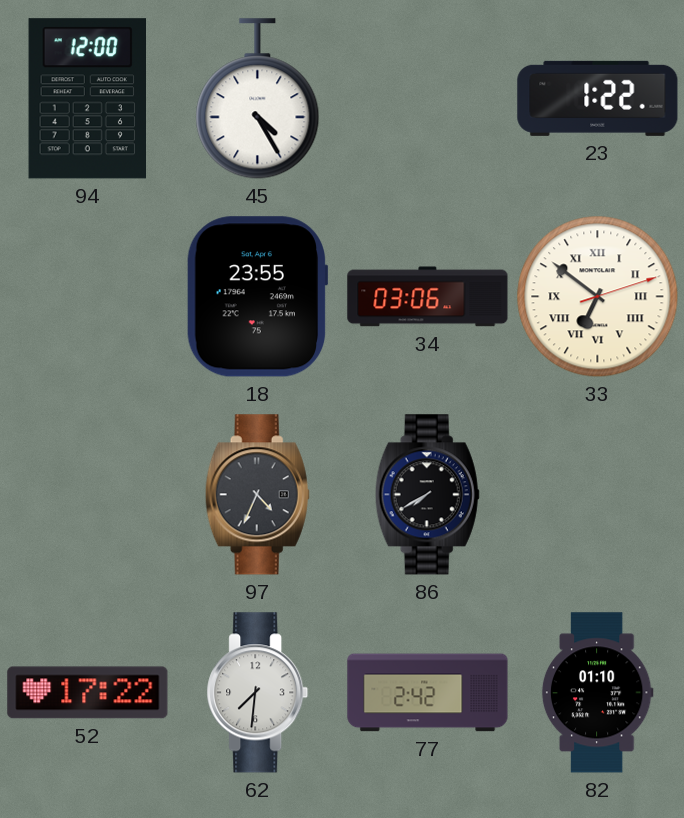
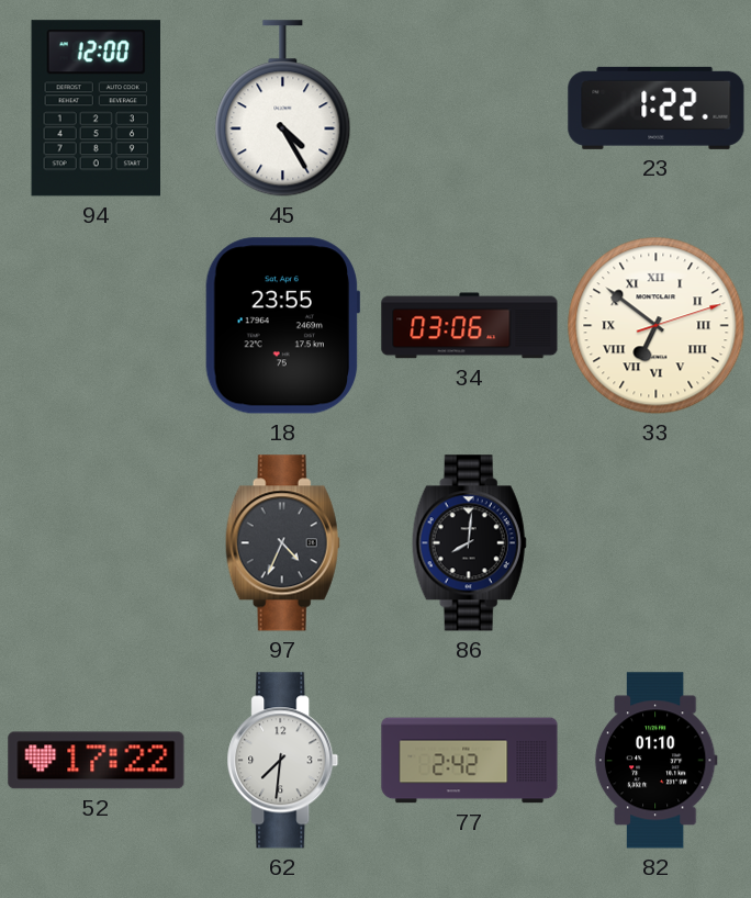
86: 7:40 -> 8:01
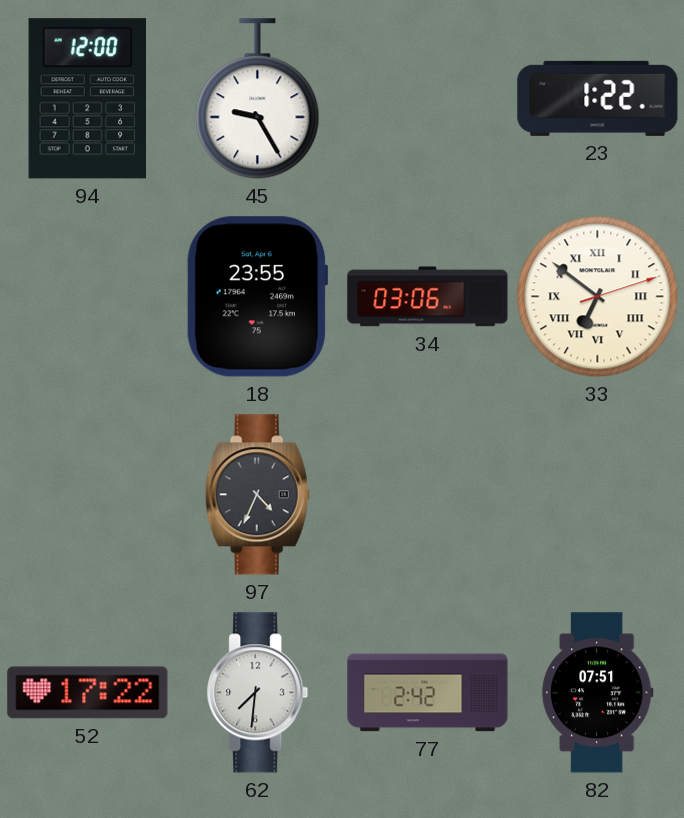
45: 4:25 -> 9:25
86: 8:01 -> none
82: 01:10 -> 07:51
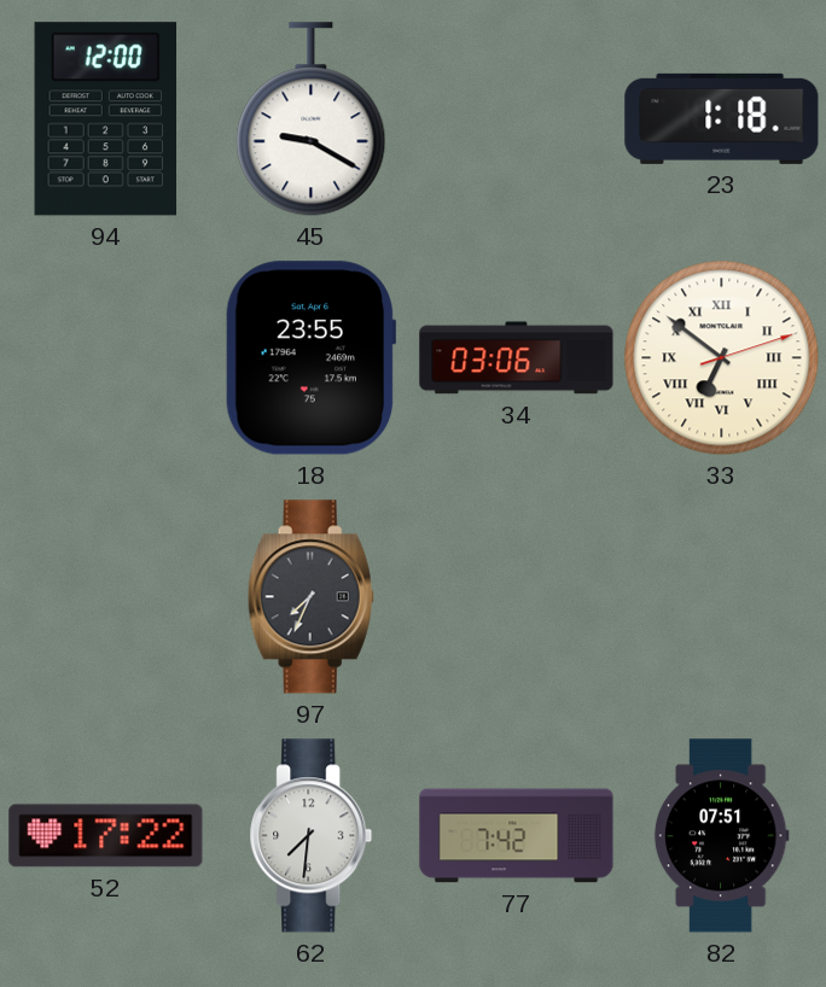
45: 9:25 -> 9:20
23: 1:22 -> 1:18
97: 4:34 -> 7:34
77: 2:42 -> 7:42
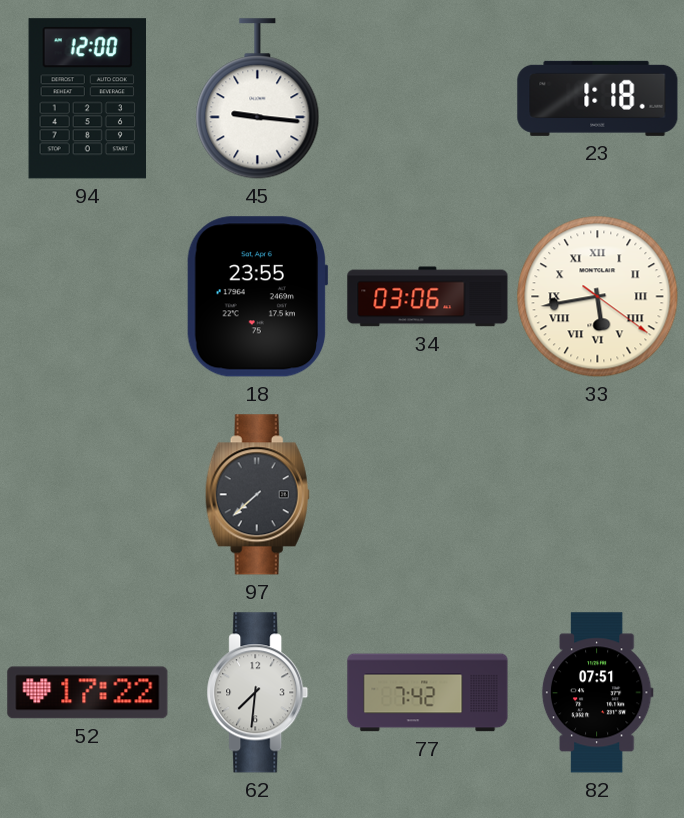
45: 9:20 -> 9:16
33: 6:51 -> 5:43
97: 7:34 -> 7:38
